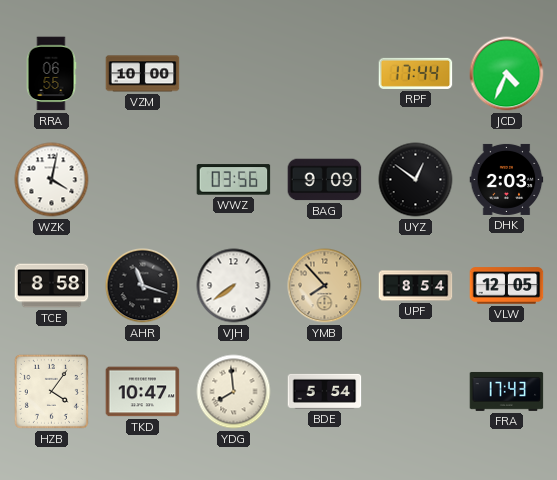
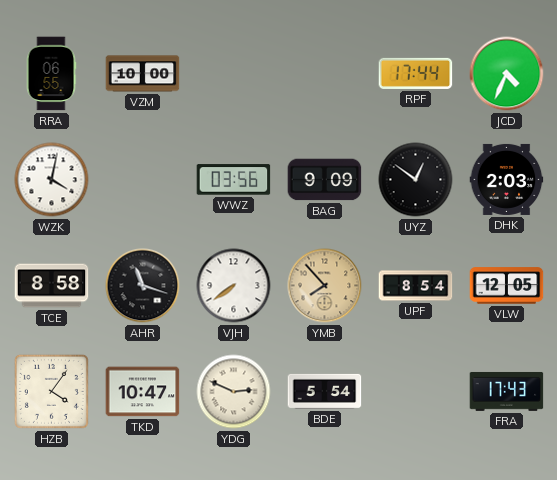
YDG: 7:59 -> 2:49
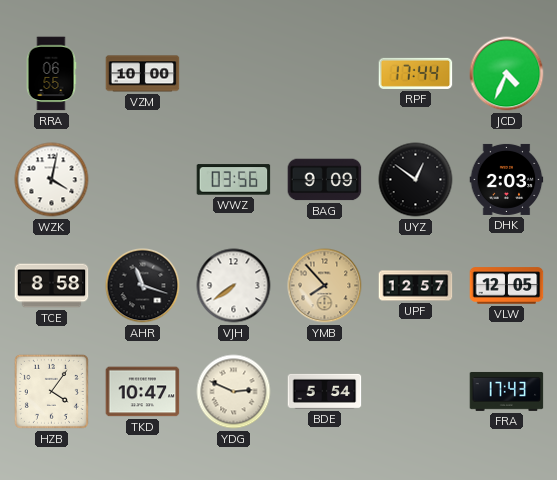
UPF: 8:54 -> 12:57
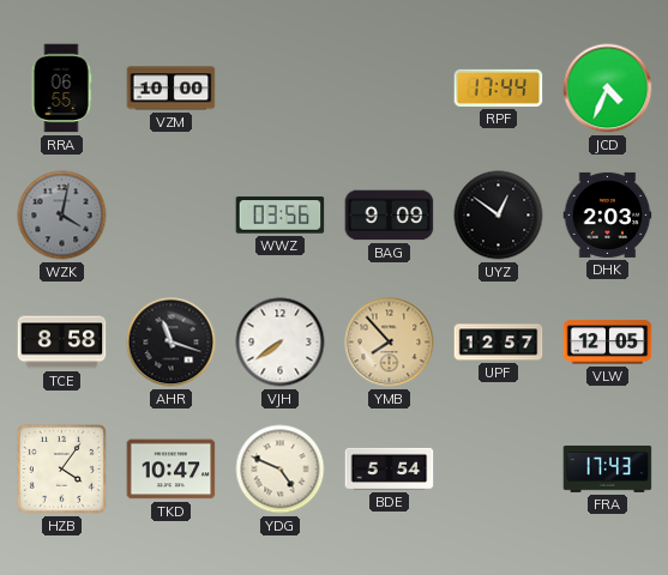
WZK dial: white -> grey
YDG: 2:49 -> 4:49
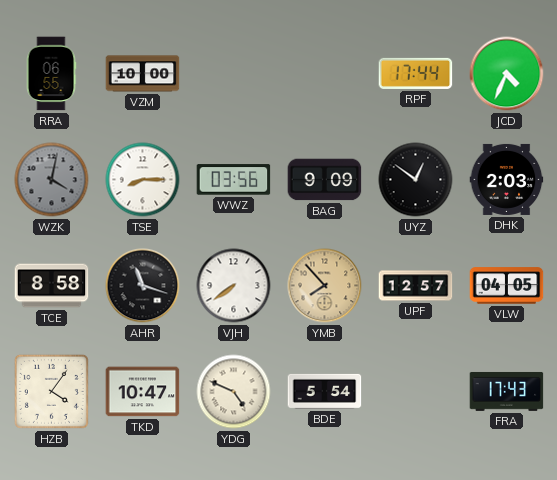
TSE: none -> 8:15
VLW: 12:05 -> 04:05
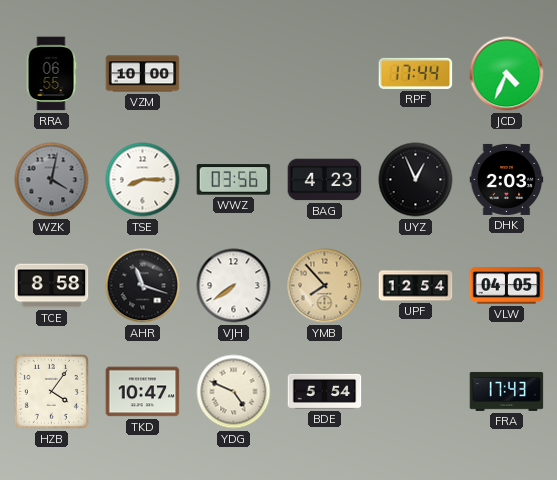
BAG: 9:09 -> 4:23
UYZ: 12:51 -> 12:56
UPF: 12:57 -> 12:54
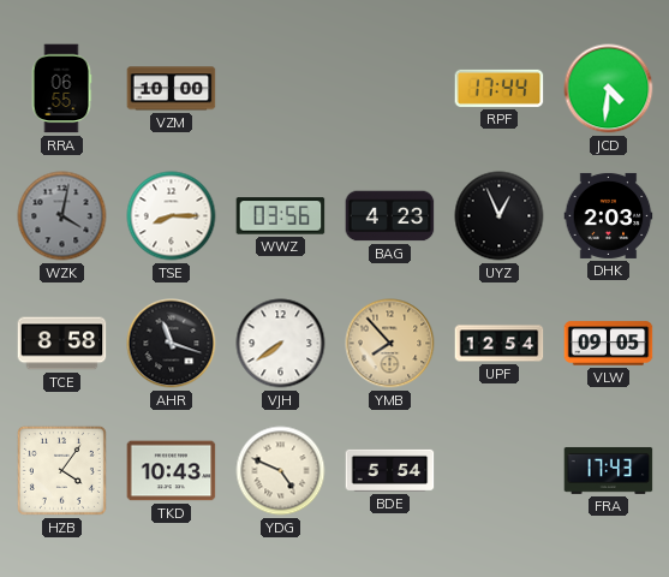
JCD: 4:34 -> 4:31
VLW: 04:05 -> 09:05
TKD: 10:47 -> 10:43
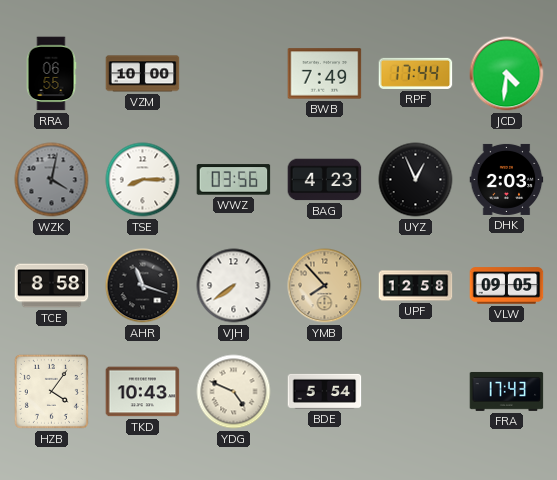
BWB: none -> 7:49
UPF: 12:54 -> 12:58
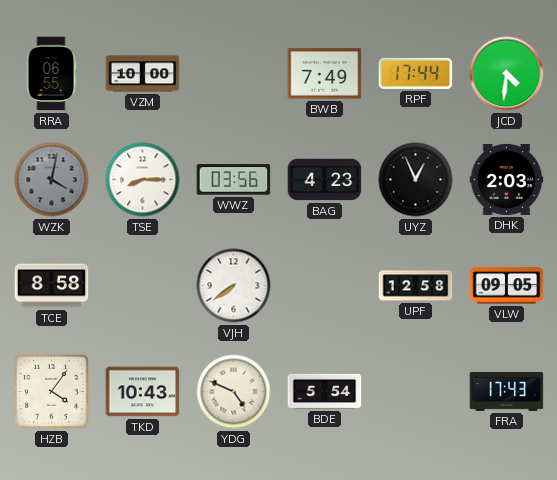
AHR: 11:18 -> none
YMB: 7:53 -> none
